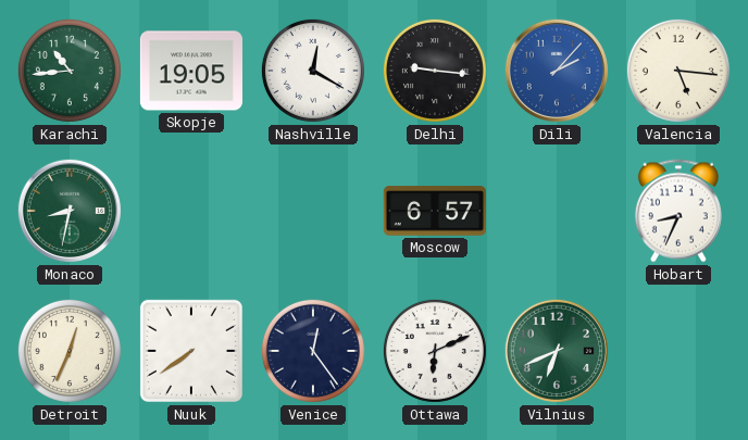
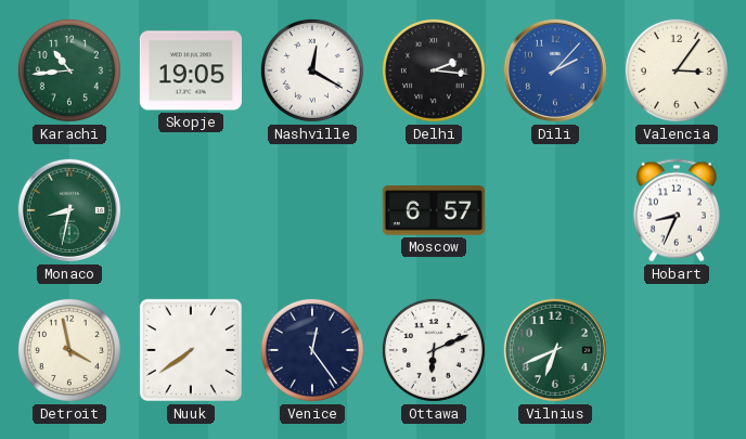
Delhi: 9:16 -> 2:16
Valencia: 5:16 -> 3:06
Detroit: 12:34 -> 3:58
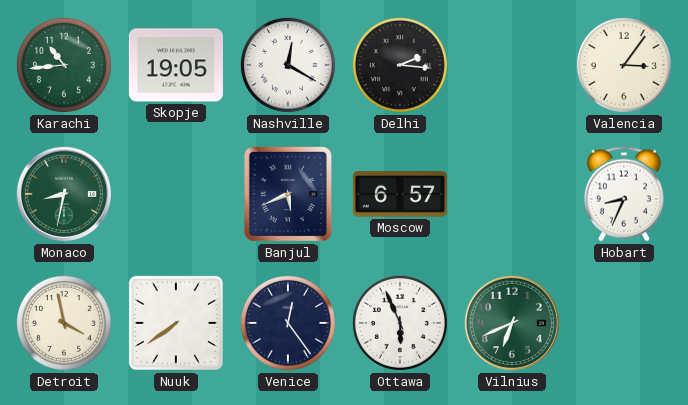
Dili: 2:07 -> none
Banjul: none -> 5:41
Ottawa: 6:11 -> 5:56
